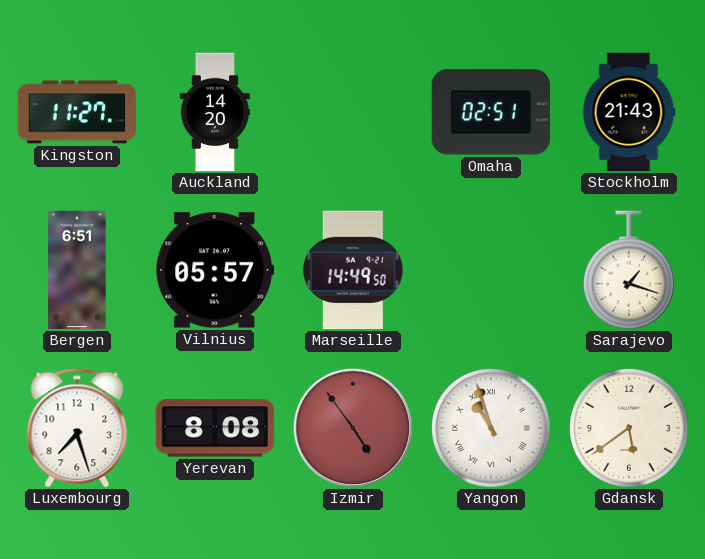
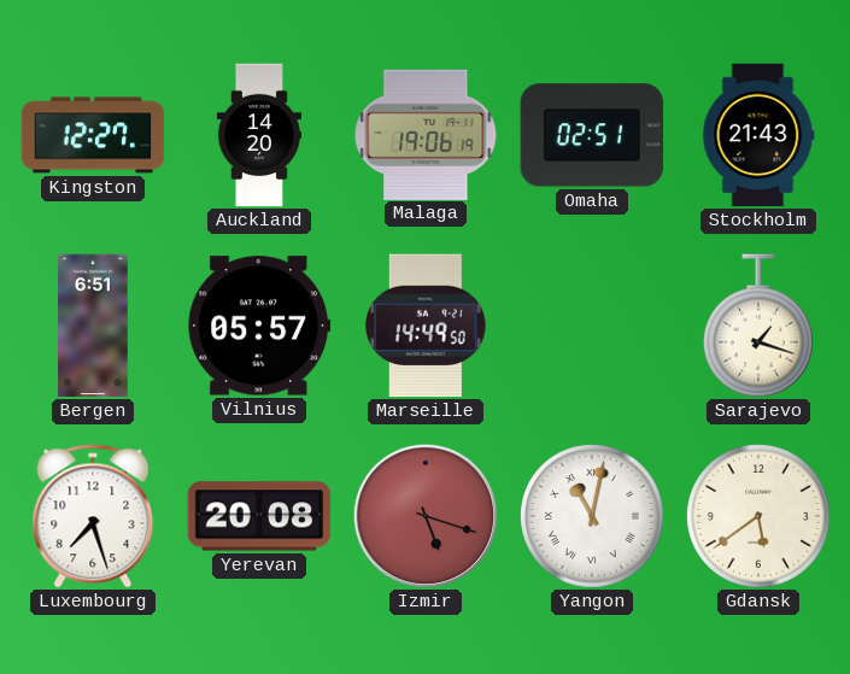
Kingston: 11:27 -> 12:27
Malaga: none -> 19:06
Yerevan: 8:08 -> 20:08
Izmir: 4:54 -> 5:18
Yangon: 10:57 -> 11:02
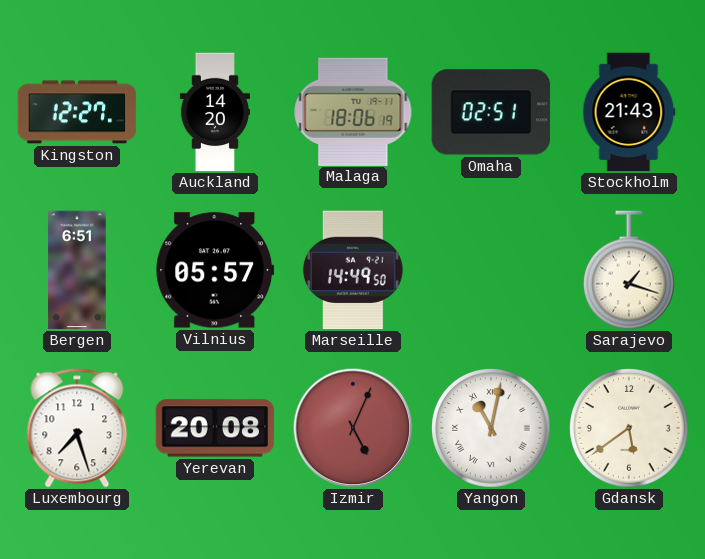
Malaga: 19:06 -> 18:06
Izmir: 5:18 -> 5:04
